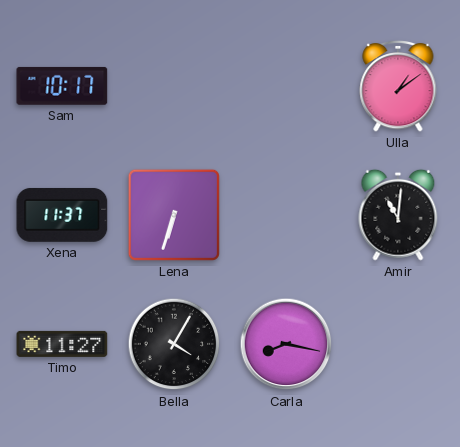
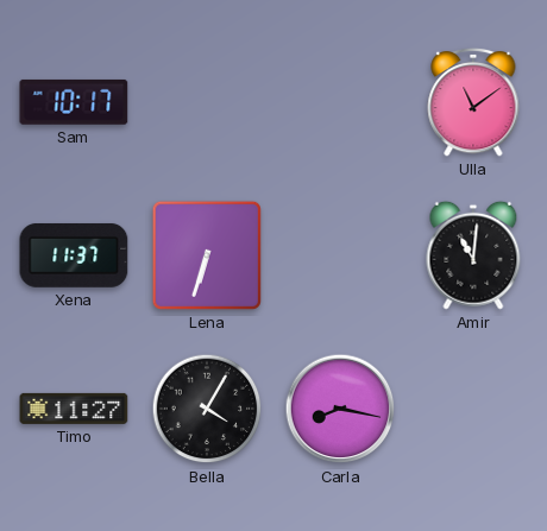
Ulla: 1:09 -> 11:09
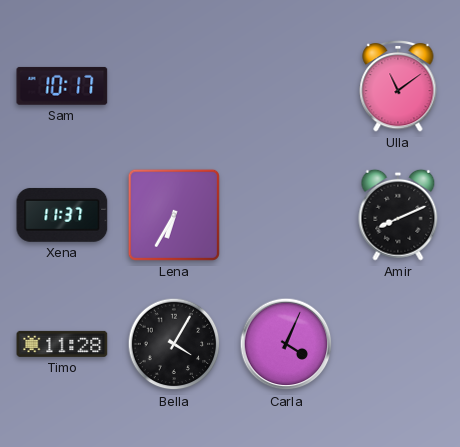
Lena: 6:33 -> 6:35
Amir: 11:01 -> 8:11
Timo: 11:27 -> 11:28
Carla: 8:17 -> 4:04
